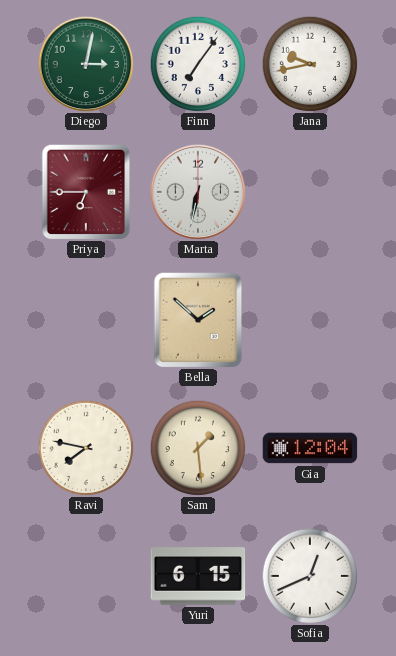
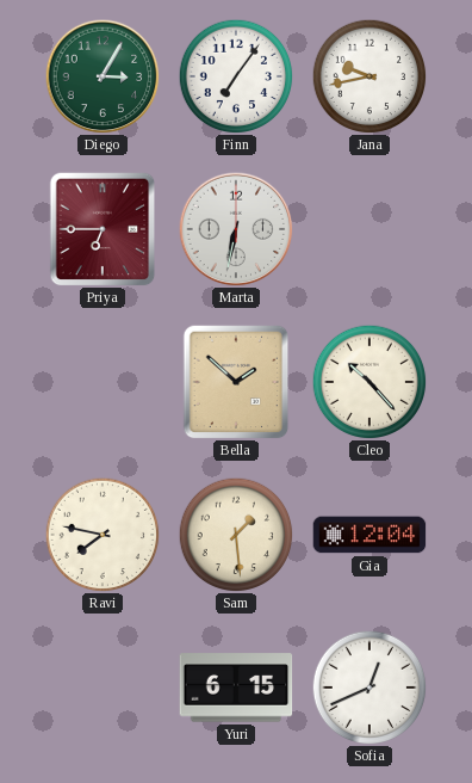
Diego: 3:02 -> 3:05
Cleo: none -> 10:23
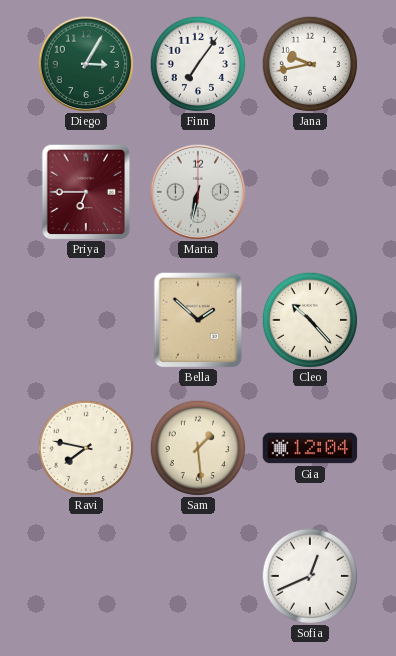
Yuri: 6:15 -> none
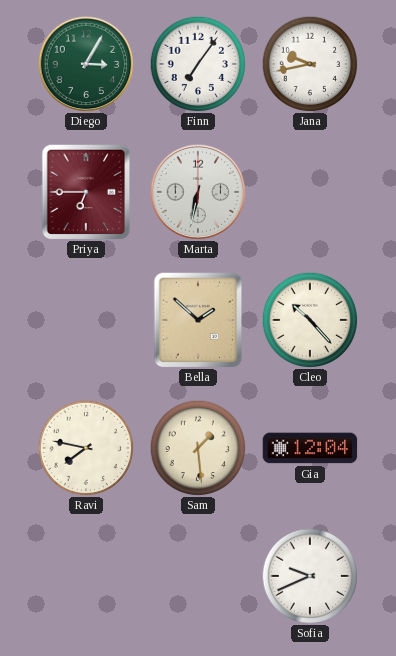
Sofia: 12:41 -> 9:41
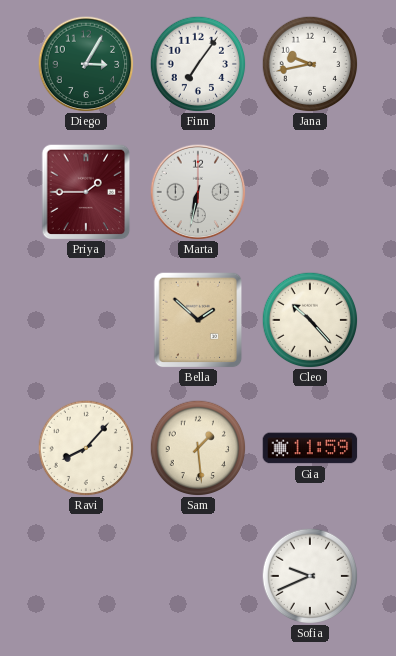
Priya: 6:45 -> 1:45
Ravi: 7:47 -> 8:07
Gia: 12:04 -> 11:59
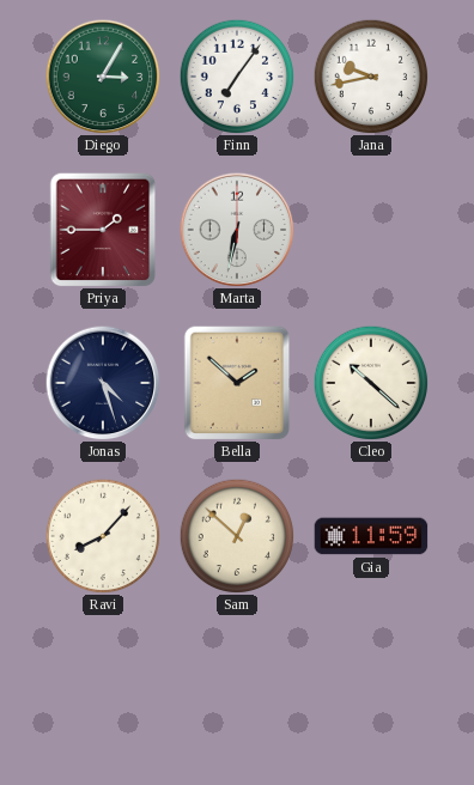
Jonas: none -> 4:27
Cleo: 10:23 -> 10:22
Sam: 1:29 -> 12:52
Sofia: 9:41 -> none
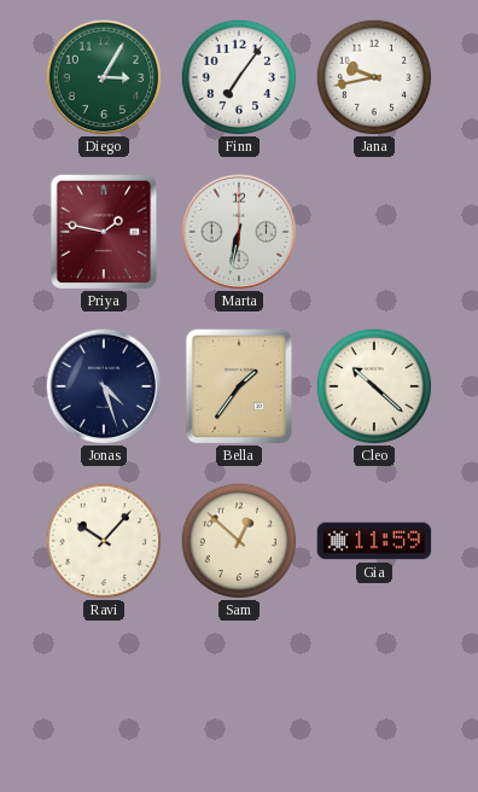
Priya: 1:45 -> 1:47
Bella: 1:52 -> 1:36
Ravi: 8:07 -> 10:07
